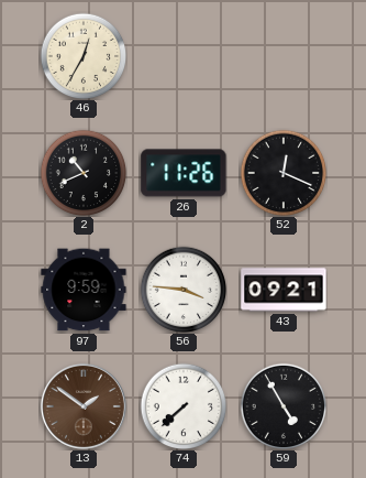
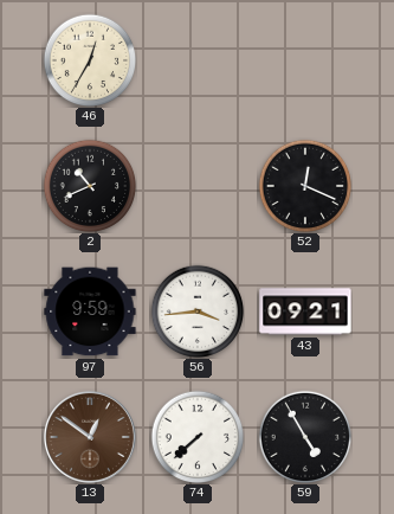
26: 11:26 -> none
56: 3:46 -> 3:44
13: 1:51 -> 12:51
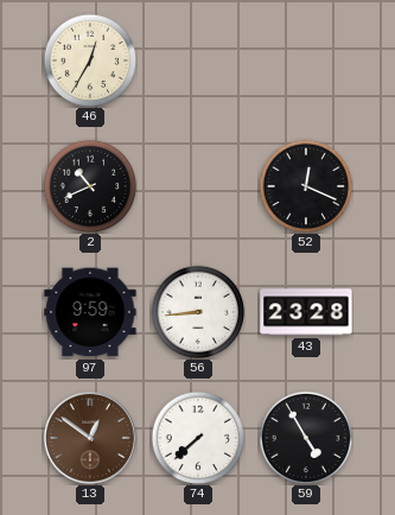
56: 3:44 -> 8:44
43: 09:21 -> 23:28
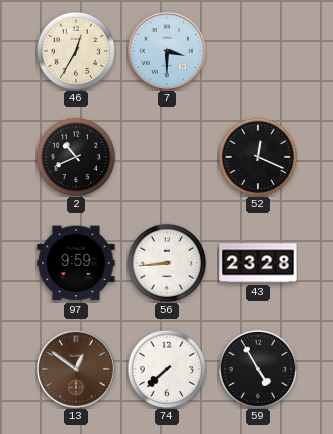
7: none -> 3:30
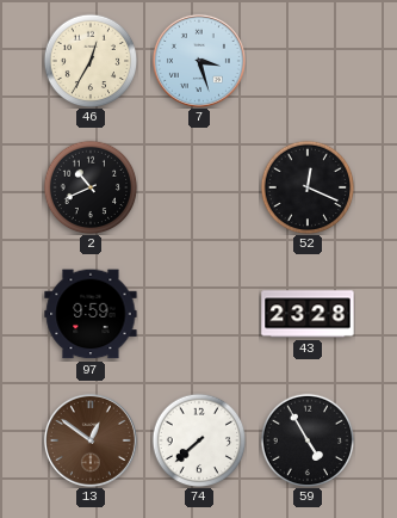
7: 3:30 -> 3:27
56: 8:44 -> none
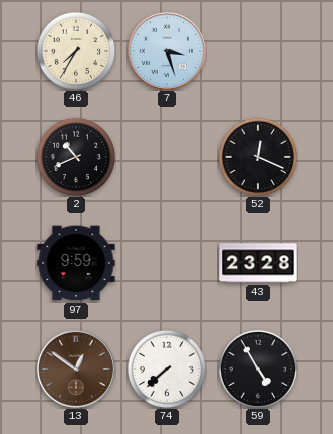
46: 12:35 -> 7:35
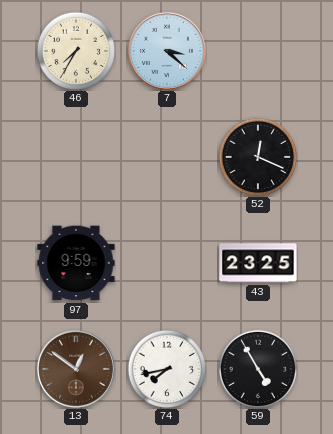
7: 3:27 -> 3:22
2: 10:41 -> none
43: 23:28 -> 23:25
74: 7:38 -> 7:43
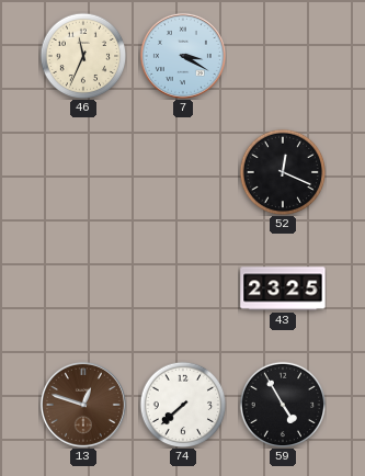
46: 7:35 -> 11:34
7: 3:22 -> 3:20
97: 9:59 -> none
13: 12:51 -> 12:48
74: 7:43 -> 7:38
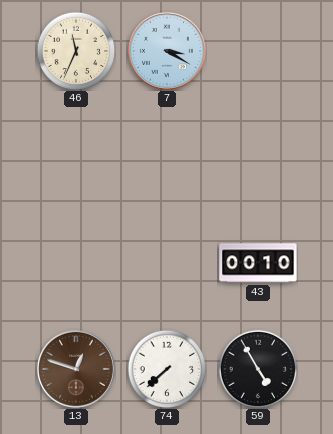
52: 12:19 -> none
43: 23:25 -> 00:10
